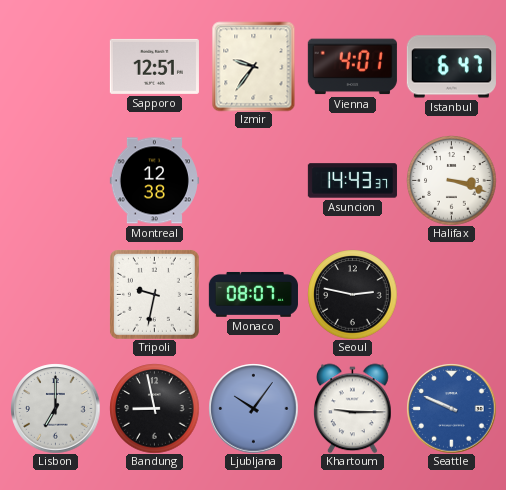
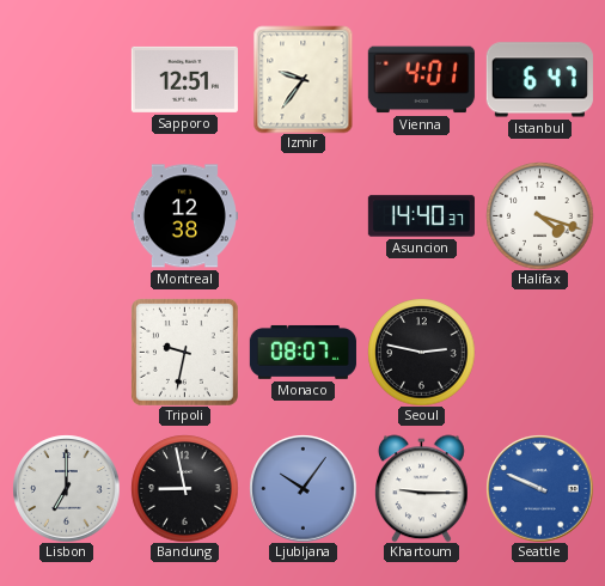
Asuncion: 14:43 -> 14:40
Halifax: 3:18 -> 4:18
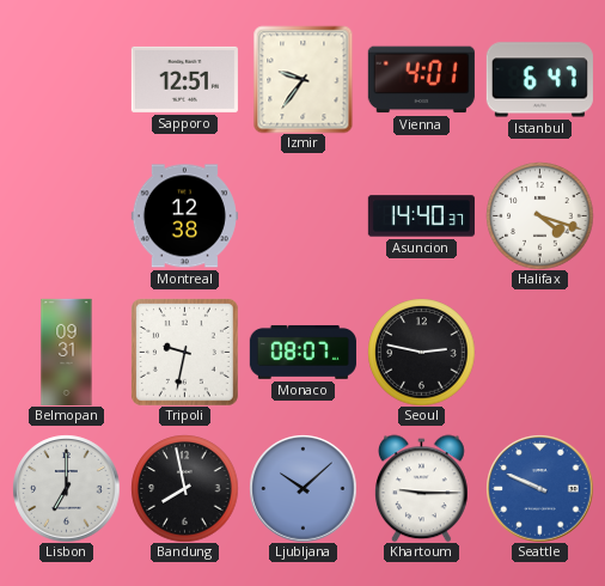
Belmopan: none -> 09:31
Bandung: 8:58 -> 7:58
Ljubljana: 10:06 -> 10:08
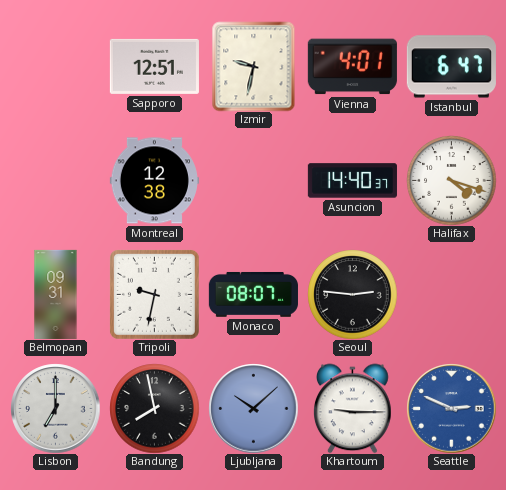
Izmir: 9:36 -> 9:32
Seoul: 2:47 -> 2:46
Seattle: 9:49 -> 2:49
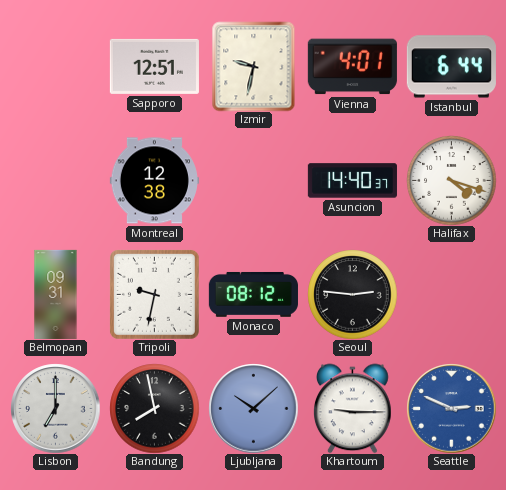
Istanbul: 6:47 -> 6:44
Monaco: 08:07 -> 08:12
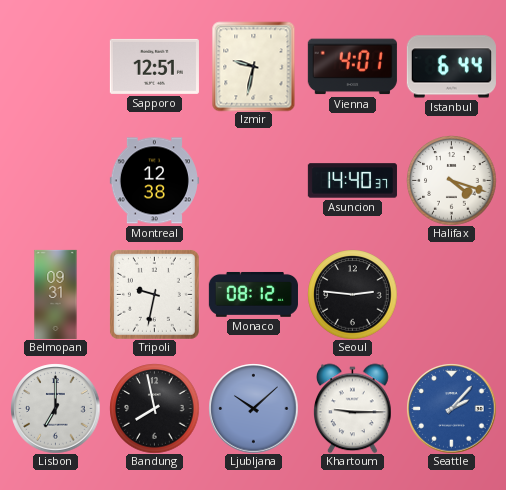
Seattle: 2:49 -> 2:07
